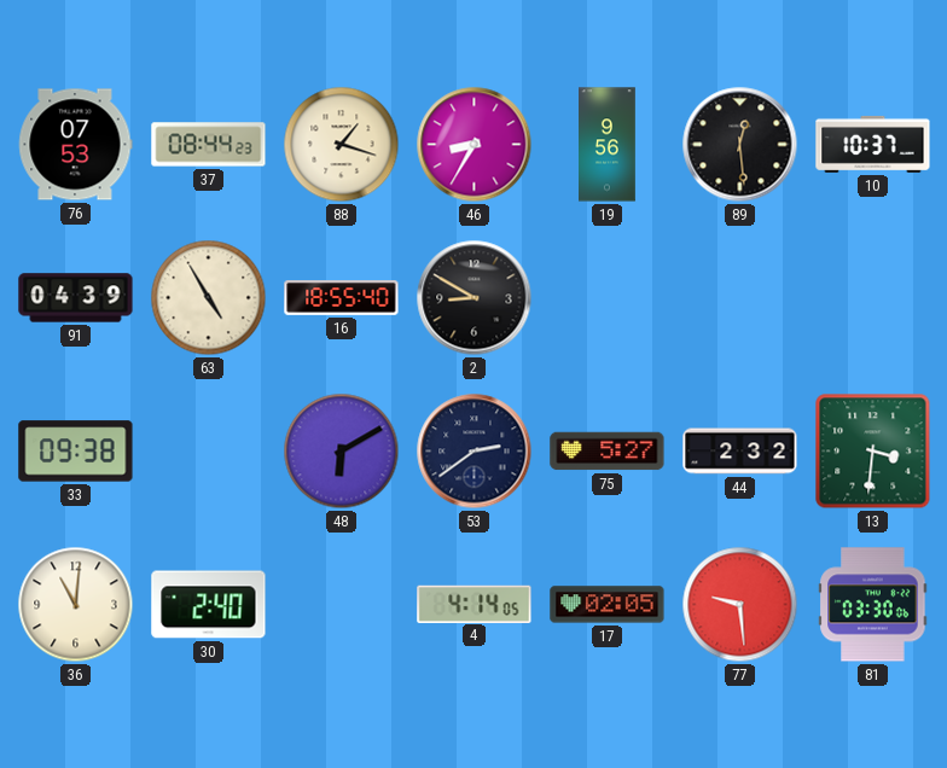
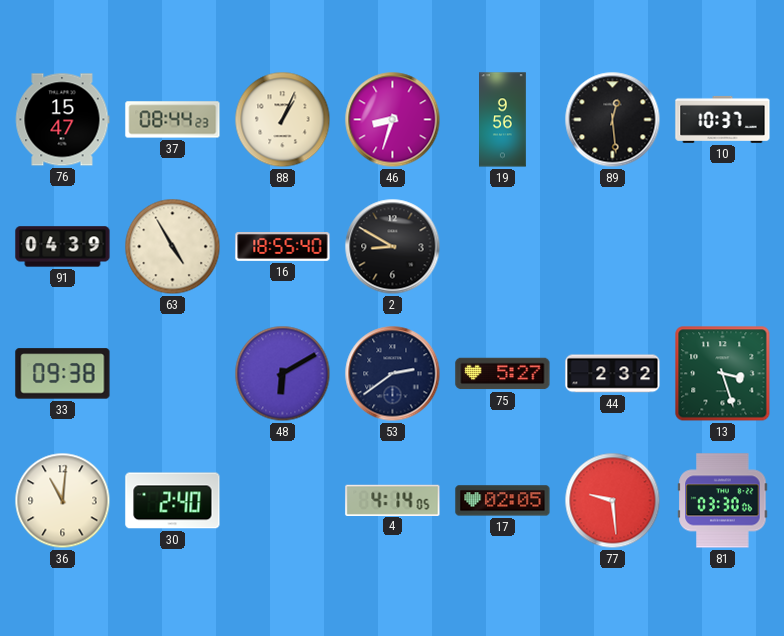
76: 07:53 -> 15:47
88: 1:18 -> 1:04
46: 8:35 -> 8:33
13: 3:31 -> 3:27
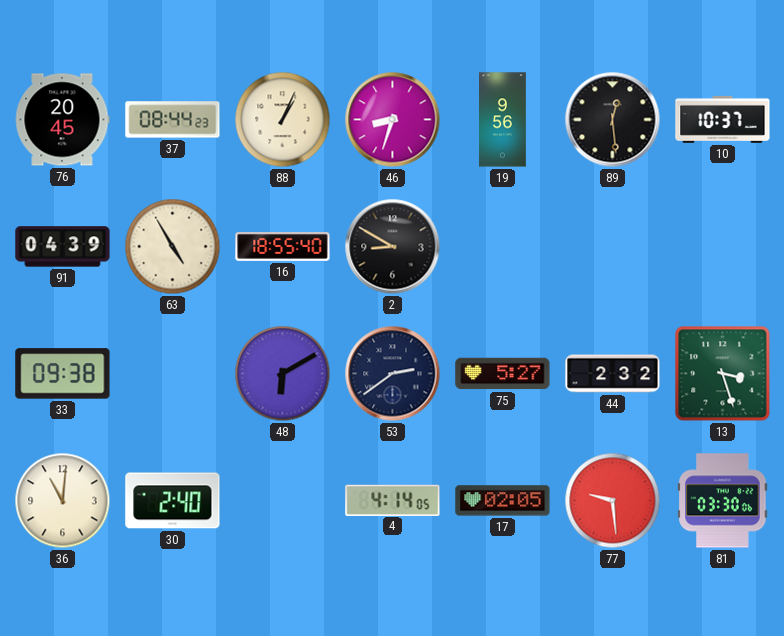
76: 15:47 -> 20:45
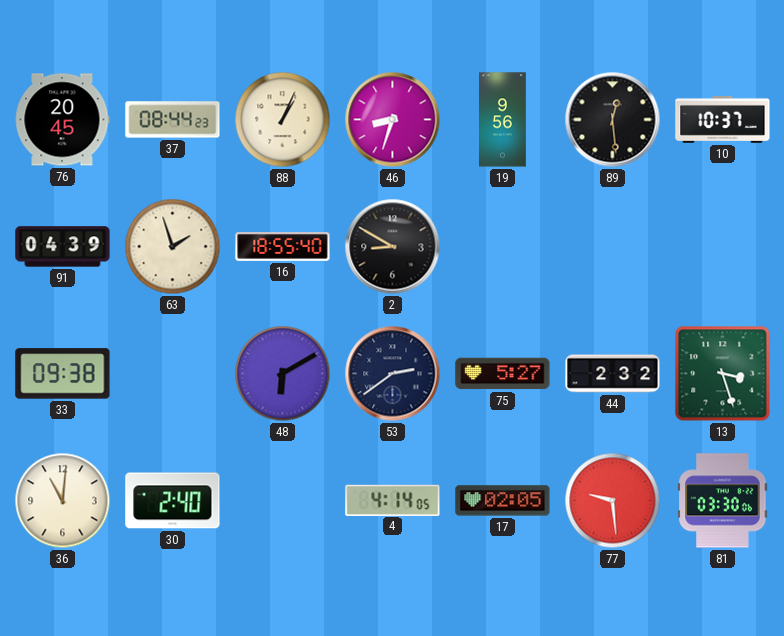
63: 4:55 -> 1:57
